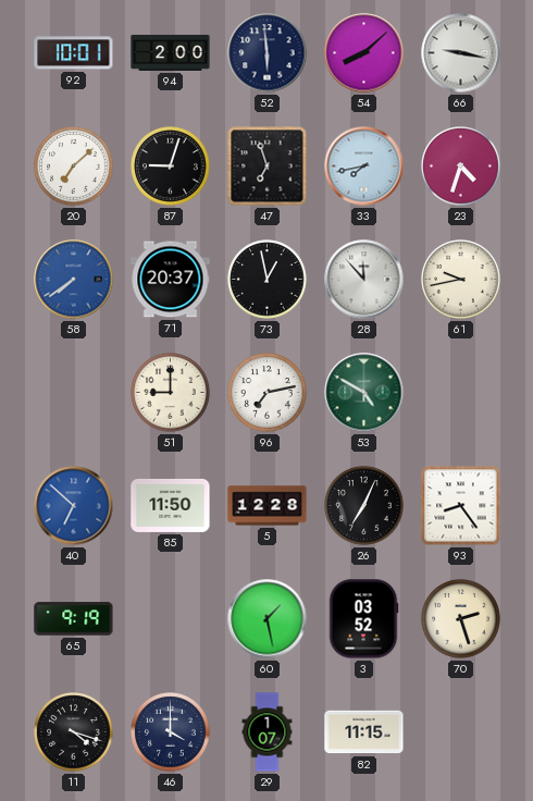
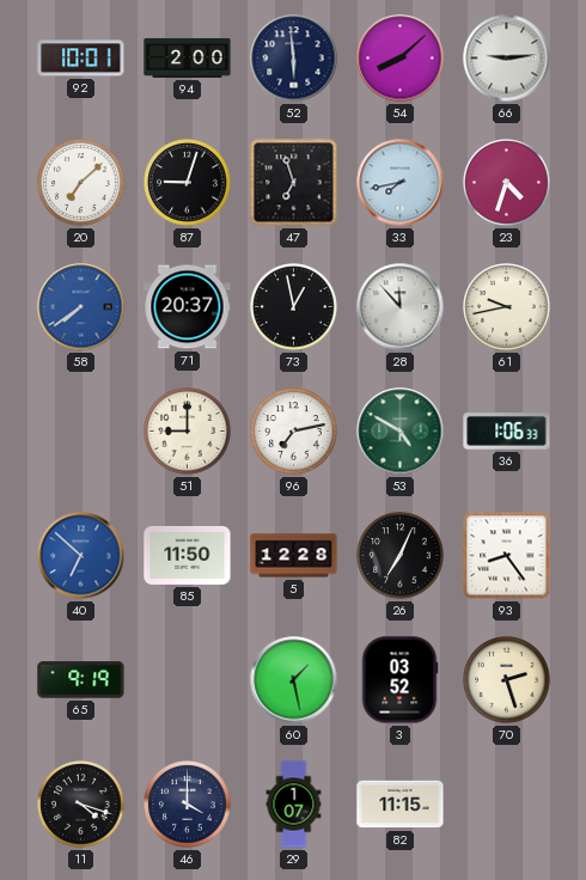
66: 9:17 -> 9:14
36: none -> 1:06
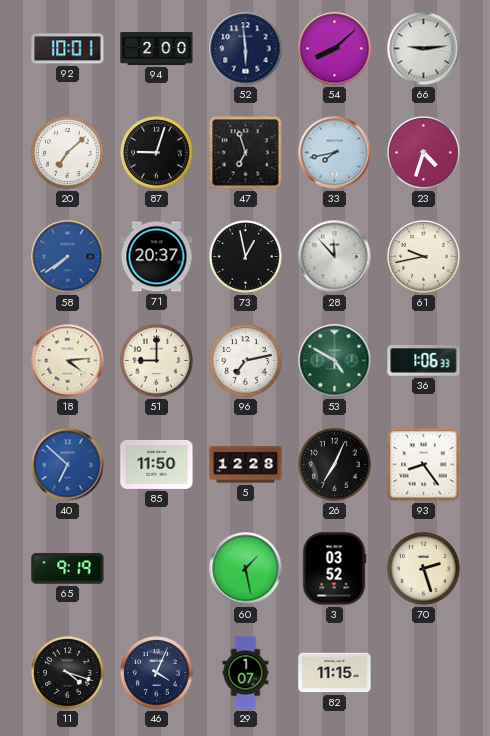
18: none -> 4:14
46: 4:00 -> 4:04
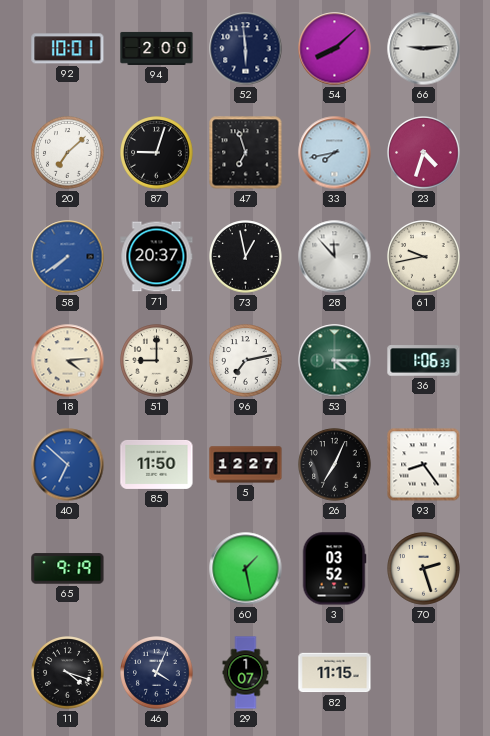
53: 4:50 -> 4:15
5: 12:28 -> 12:27
